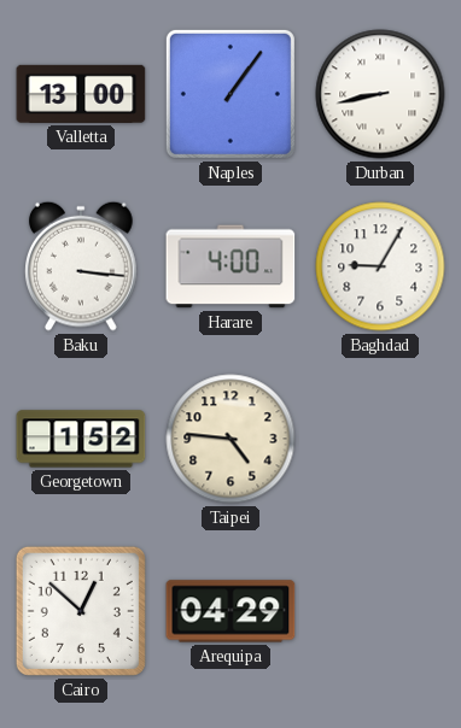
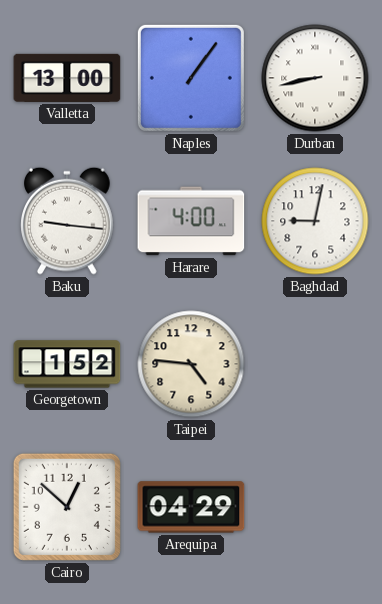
Baku: 3:16 -> 9:16
Baghdad: 9:05 -> 9:02
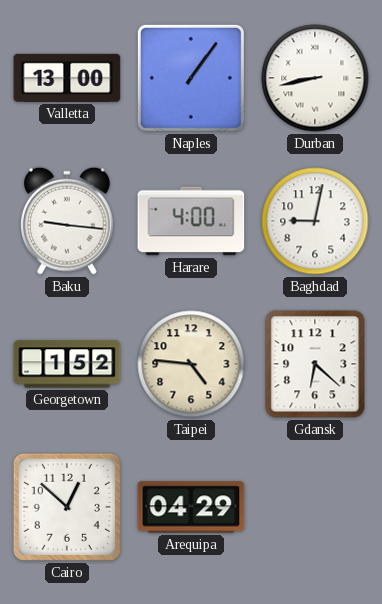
Gdansk: none -> 6:22
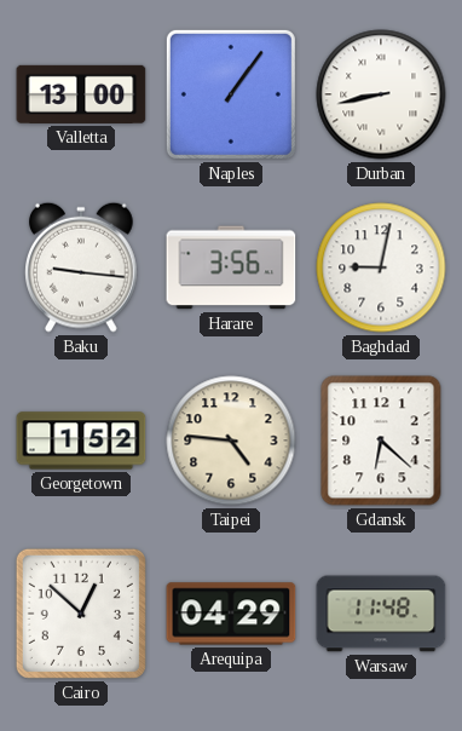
Harare: 4:00 -> 3:56
Warsaw: none -> 11:48
